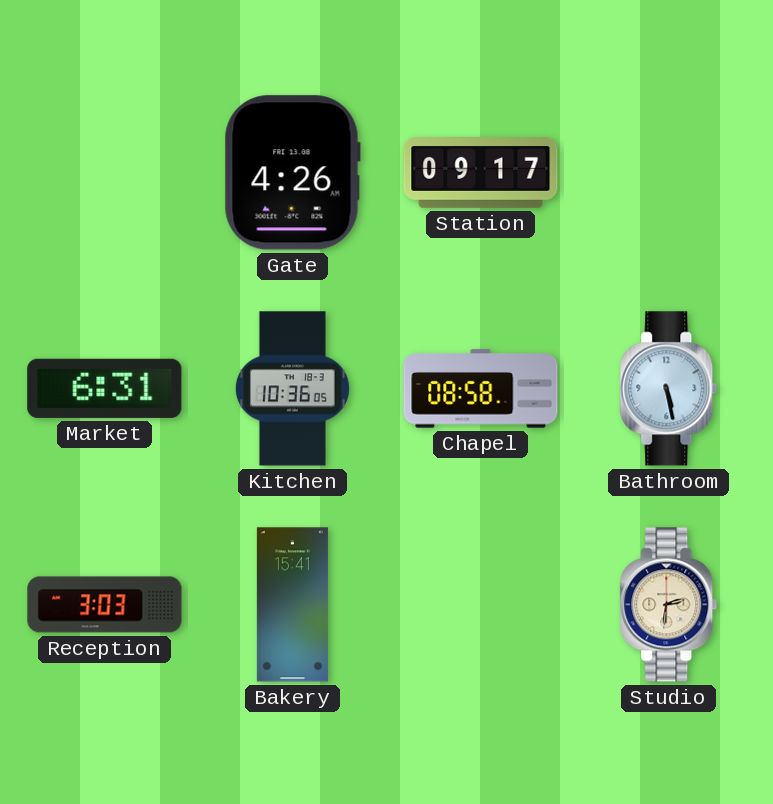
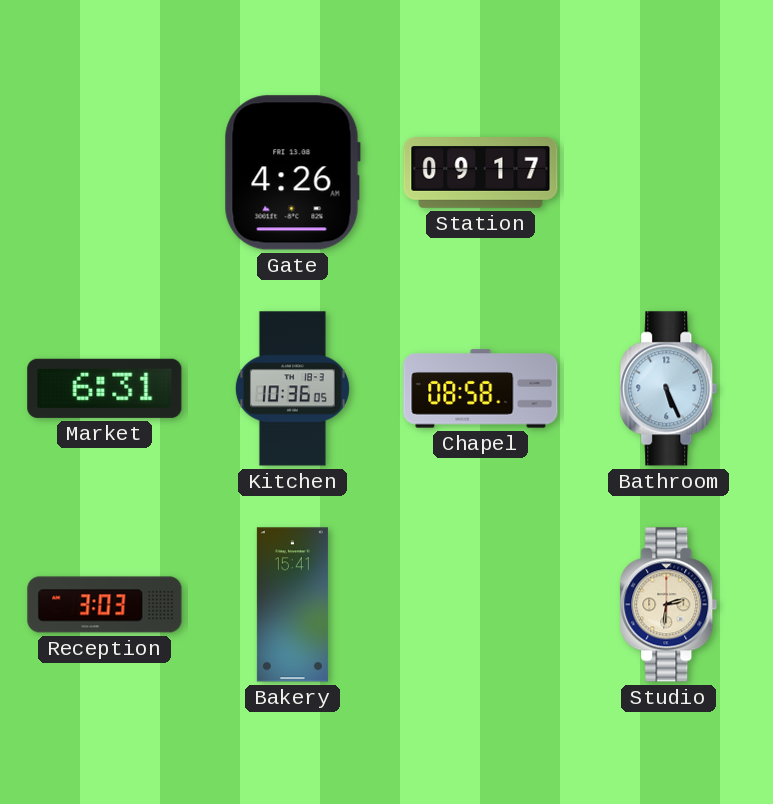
Bathroom: 5:28 -> 5:26
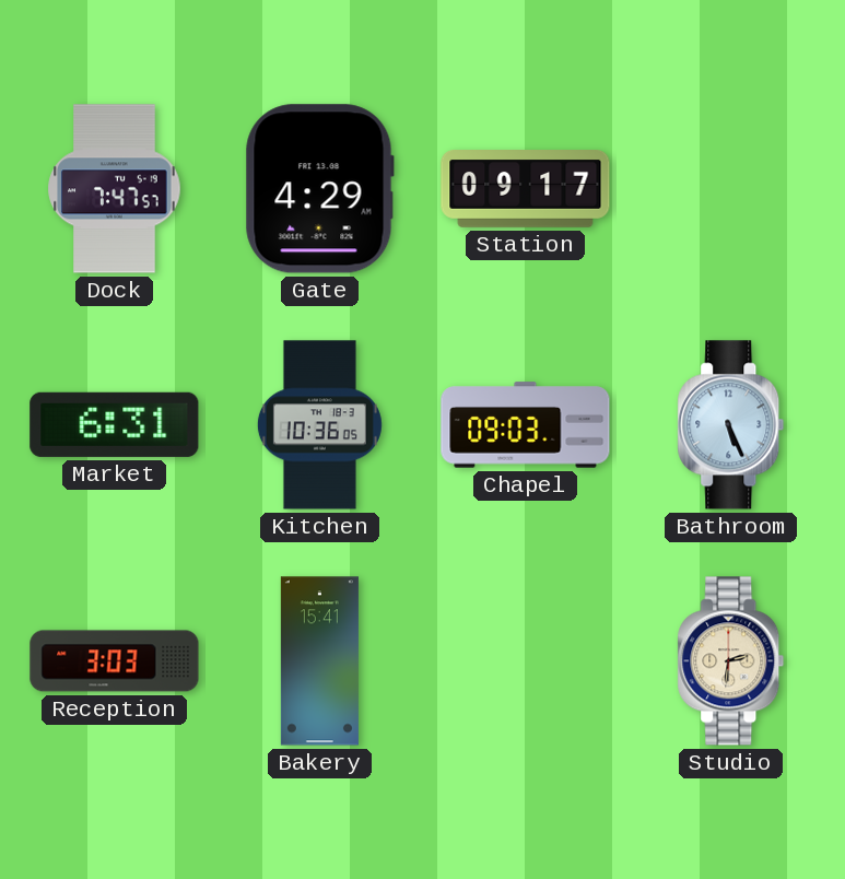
Dock: none -> 7:47
Gate: 4:26 -> 4:29
Chapel: 08:58 -> 09:03
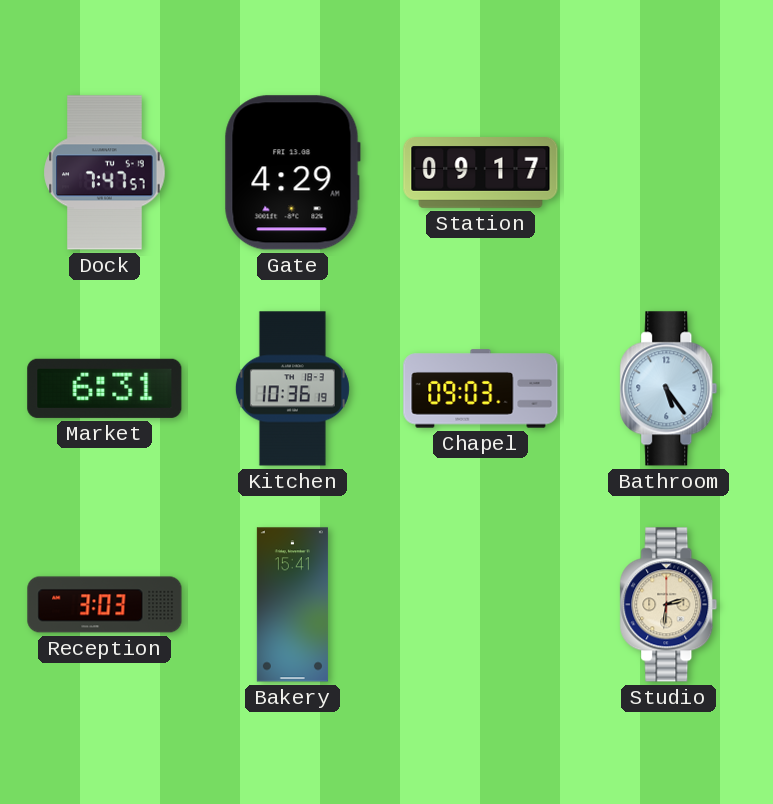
Kitchen: 10:36:05 -> 10:36:19
Bathroom: 5:26 -> 5:24
